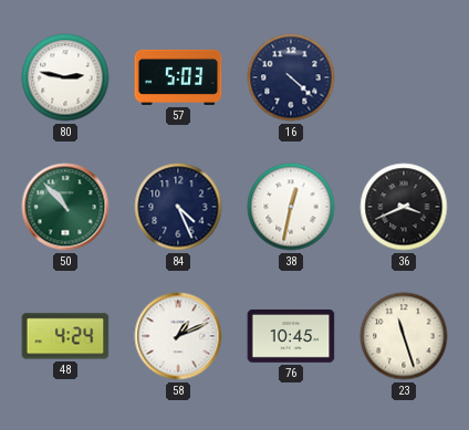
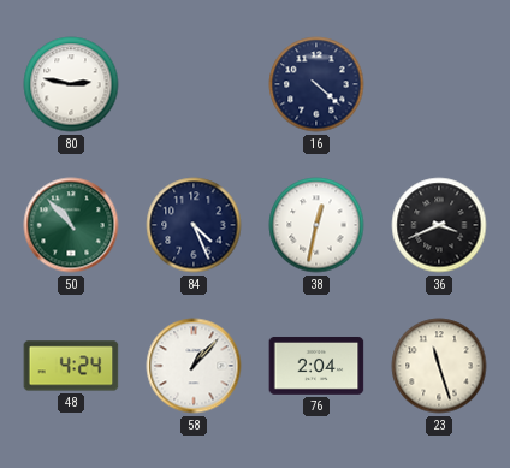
57: 5:03 -> none
58: 1:11 -> 1:07
76: 10:45 -> 2:04
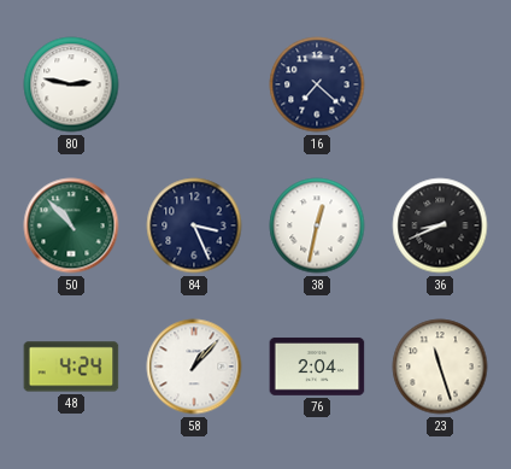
16: 4:22 -> 7:22
84: 4:26 -> 3:26
36: 3:41 -> 8:41
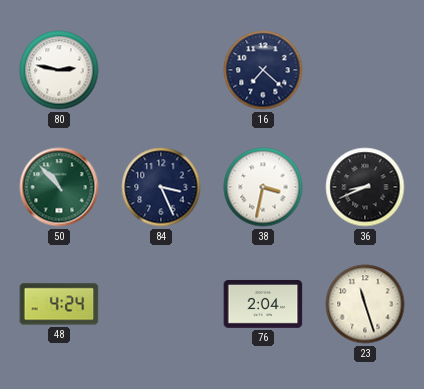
38: 12:32 -> 3:32
58: 1:07 -> none
